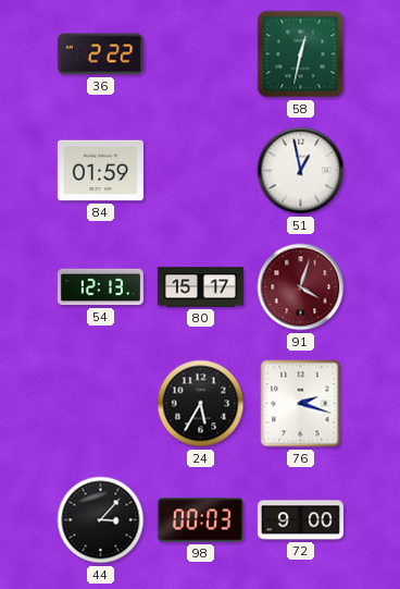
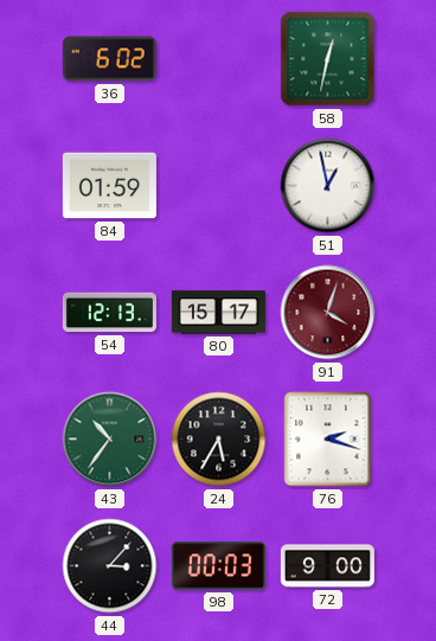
36: 2:22 -> 6:02
43: none -> 10:36
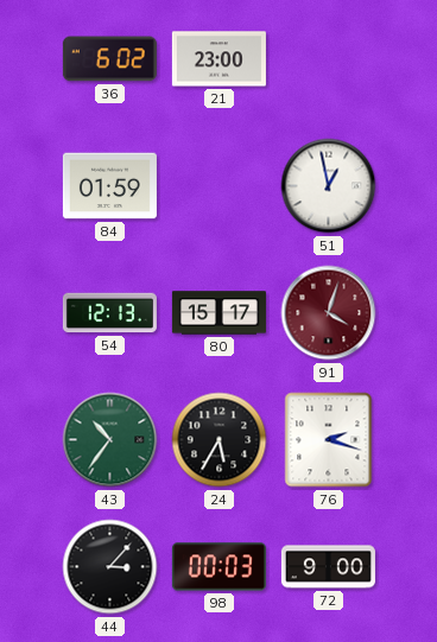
21: none -> 23:00
58: 12:32 -> none
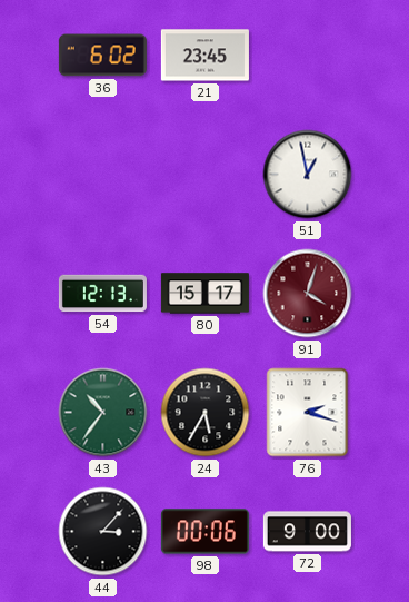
21: 23:00 -> 23:45
84: 01:59 -> none
98: 00:03 -> 00:06
